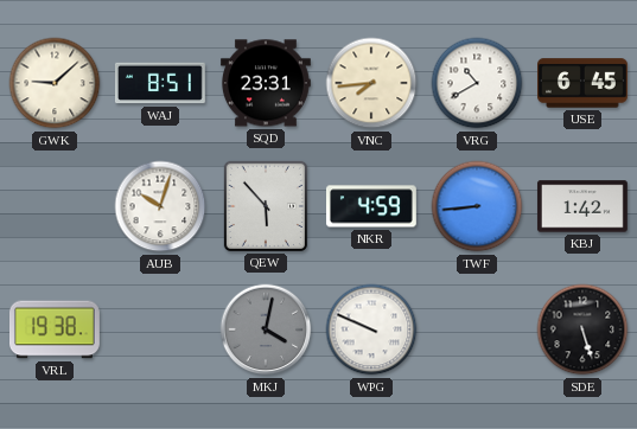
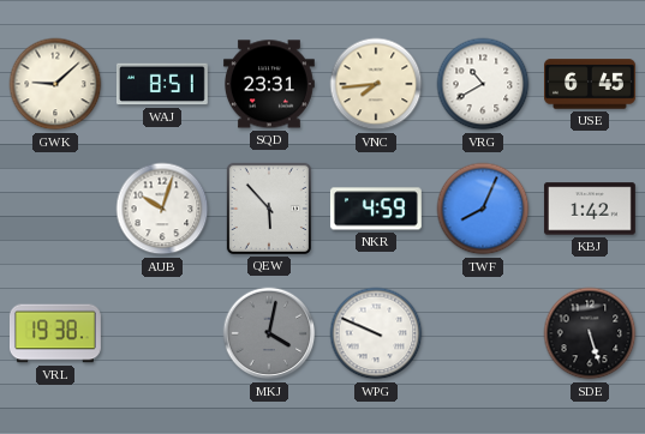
TWF: 8:44 -> 8:04
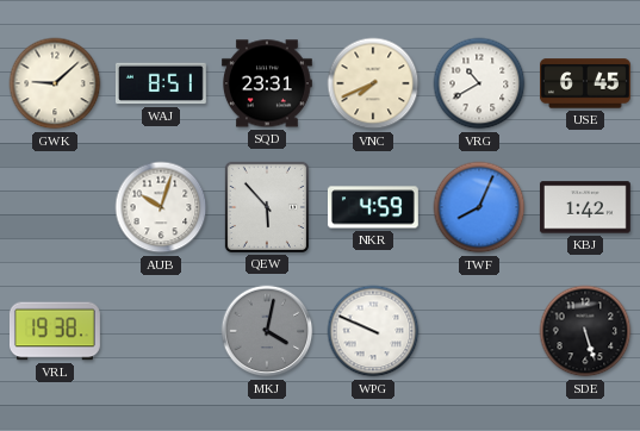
VNC: 7:44 -> 7:41
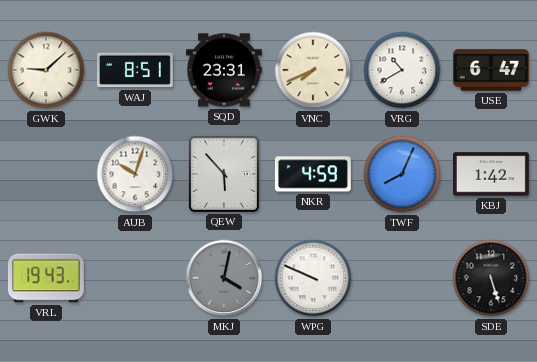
USE: 6:45 -> 6:47
VRL: 19:38 -> 19:43
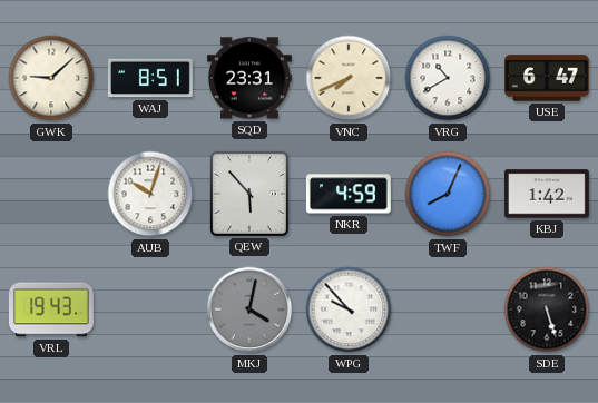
WPG: 9:49 -> 9:53
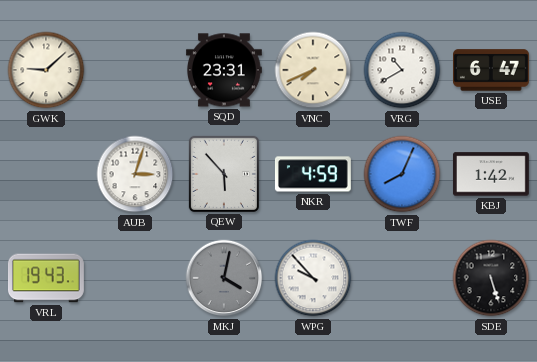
WAJ: 8:51 -> none
AUB: 10:03 -> 3:03
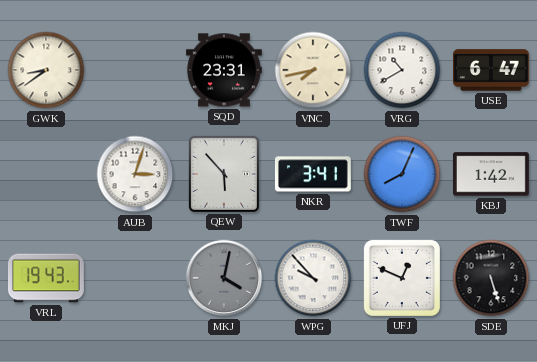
GWK: 9:08 -> 8:39
VNC: 7:41 -> 7:43
NKR: 4:59 -> 3:41
UFJ: none -> 12:49
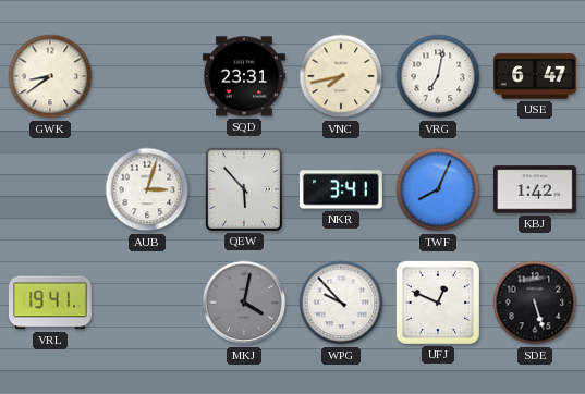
VRG: 10:40 -> 7:02
VRL: 19:43 -> 19:41
